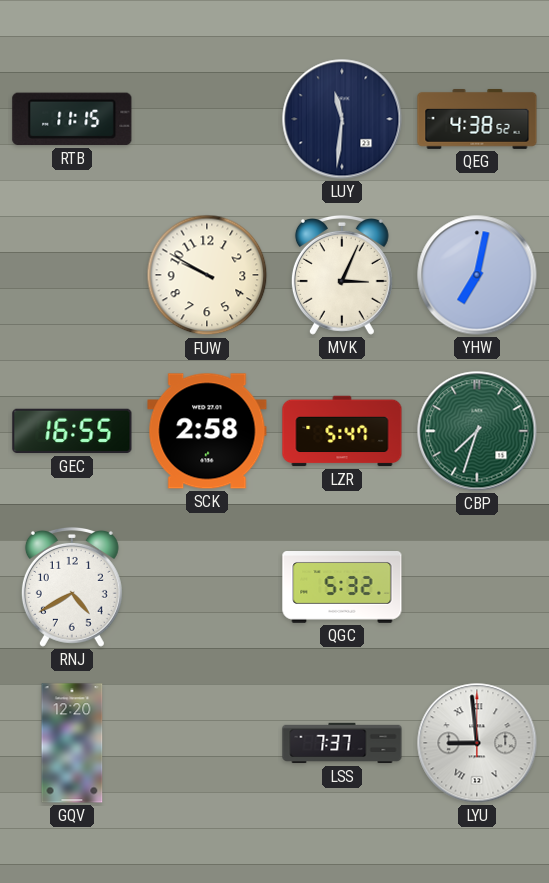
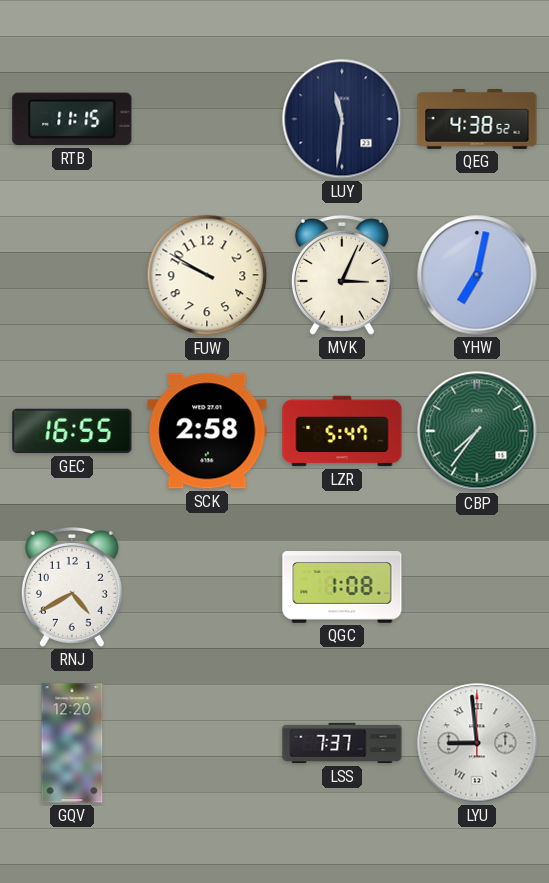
CBP: 7:33 -> 7:36
QGC: 5:32 -> 1:08
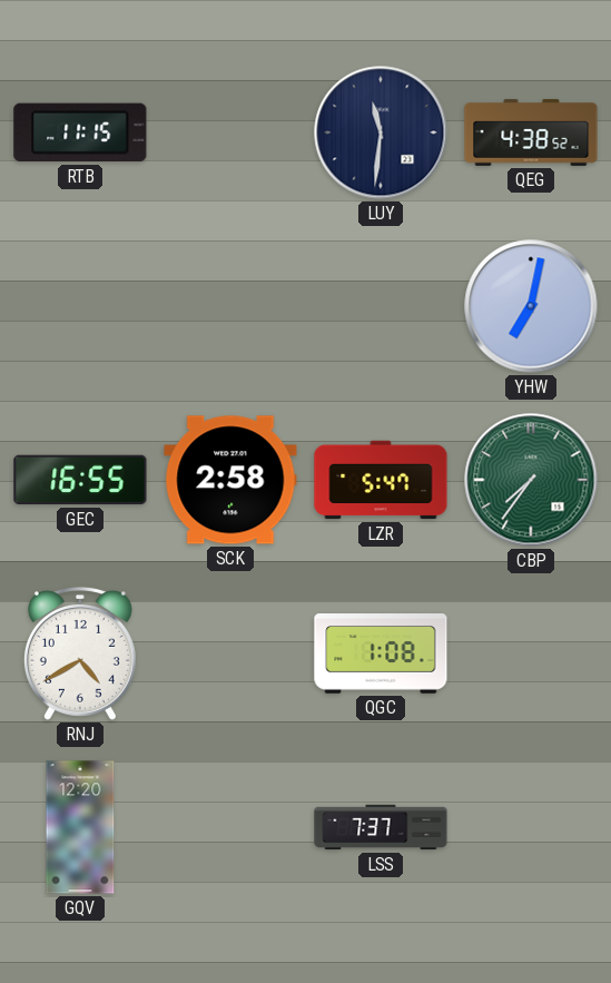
FUW: 9:50 -> none
MVK: 3:04 -> none
LYU: 8:59 -> none
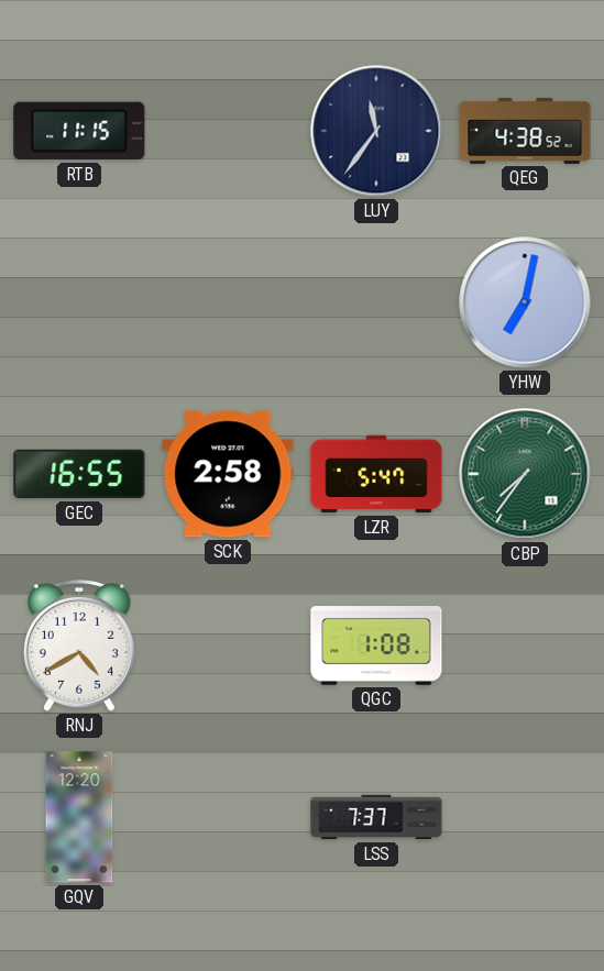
LUY: 11:31 -> 11:36
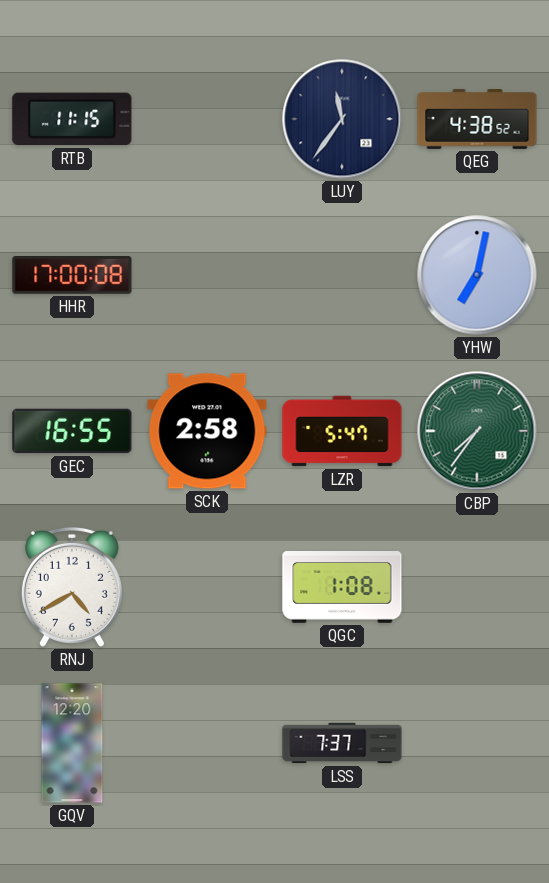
HHR: none -> 17:00
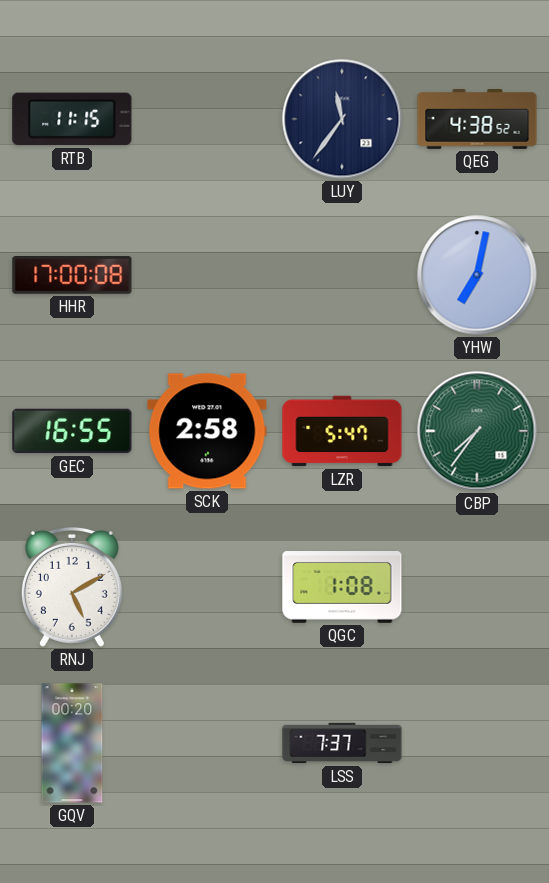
RNJ: 4:40 -> 5:10
GQV: 12:20 -> 00:20
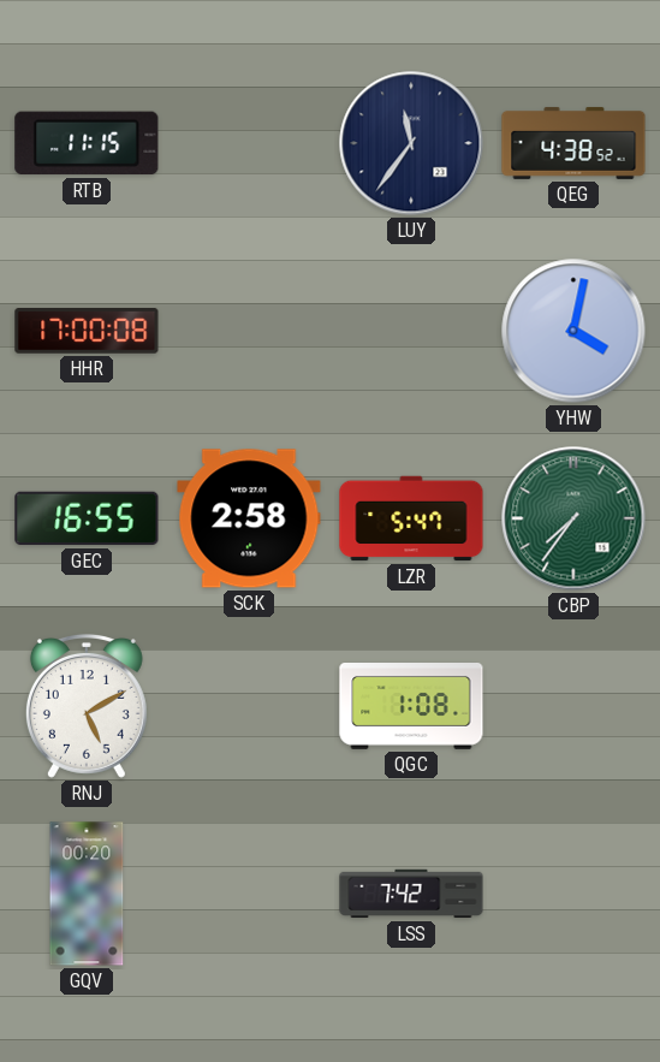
YHW: 7:02 -> 4:02
LSS: 7:37 -> 7:42
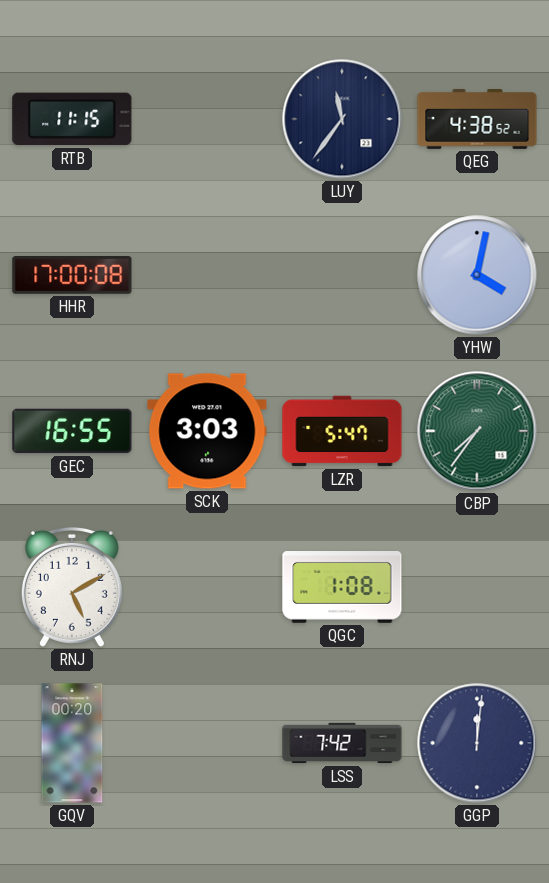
SCK: 2:58 -> 3:03
GGP: none -> 12:01
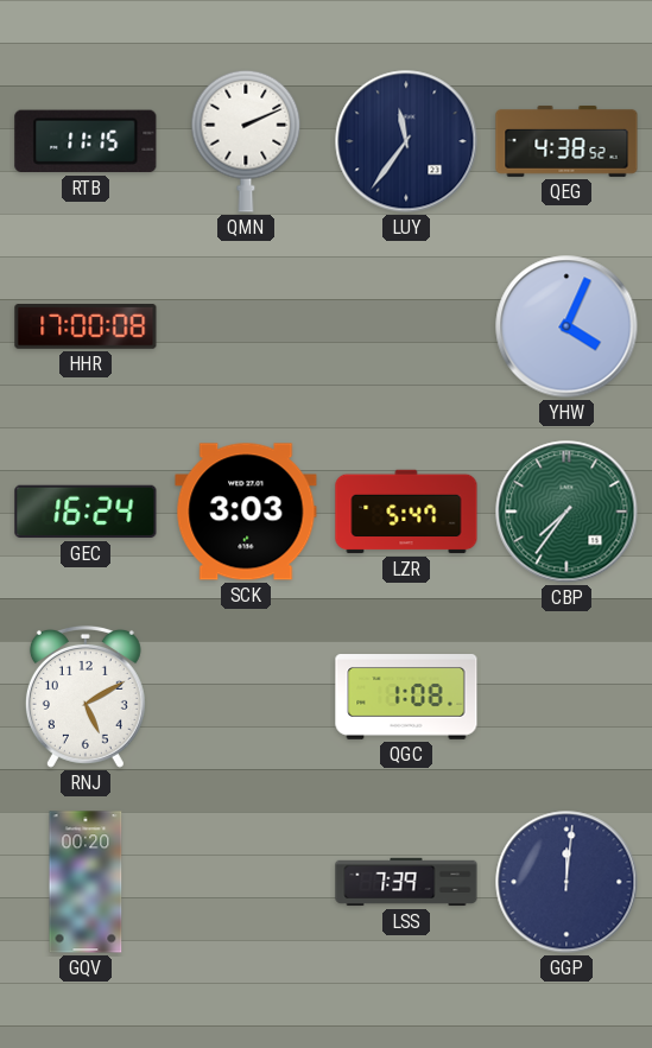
QMN: none -> 2:11
YHW: 4:02 -> 4:04
GEC: 16:55 -> 16:24
LSS: 7:42 -> 7:39
